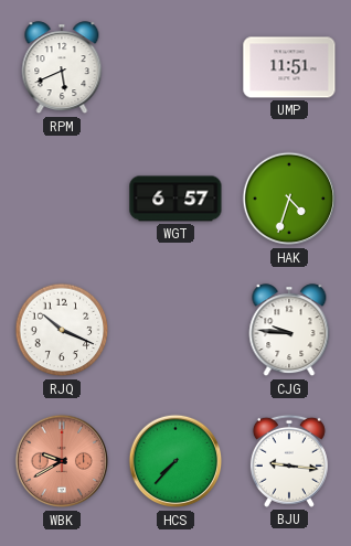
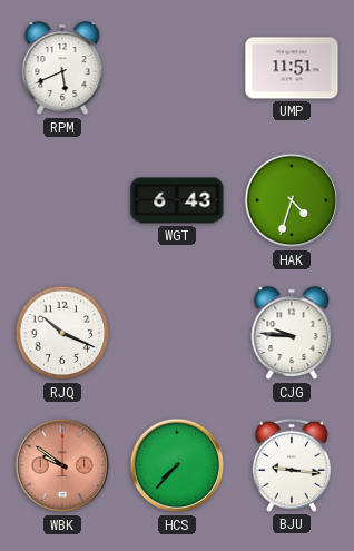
WGT: 6:57 -> 6:43
WBK: 9:40 -> 9:51
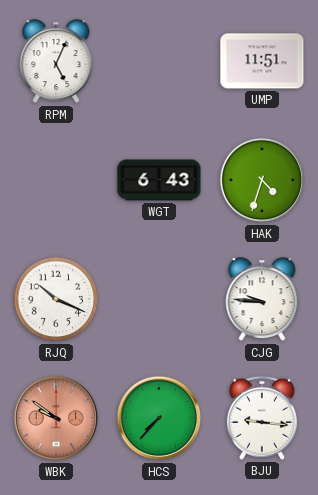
RPM: 5:41 -> 5:04
